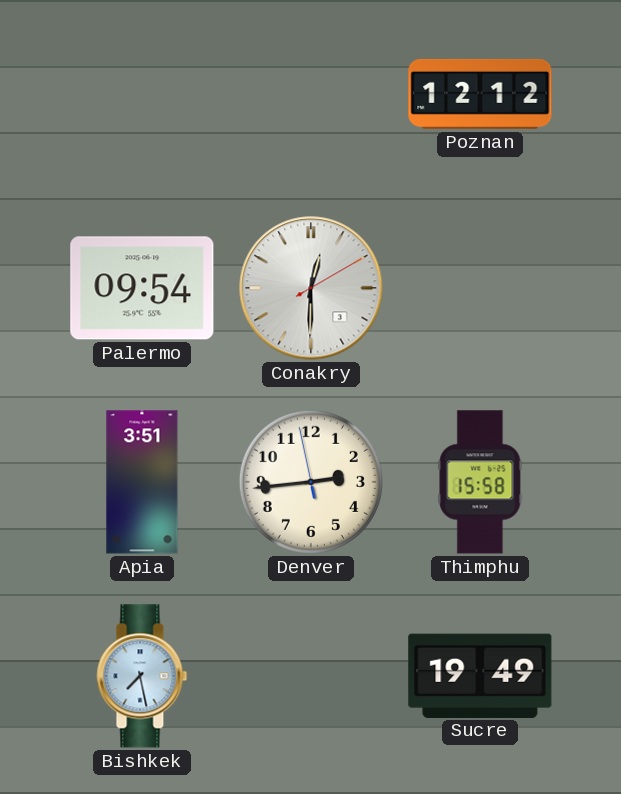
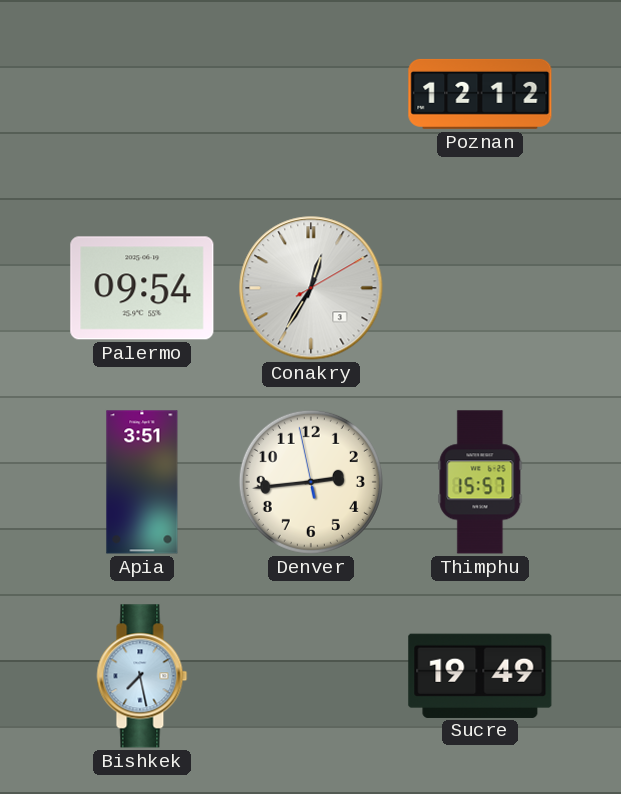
Conakry: 12:30 -> 12:35
Thimphu: 15:58 -> 15:57
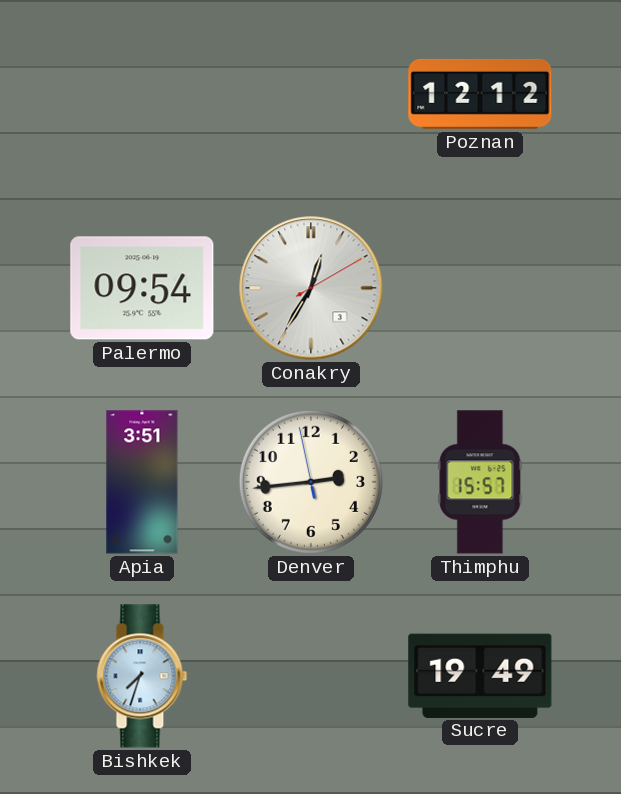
Bishkek: 7:28 -> 7:33
